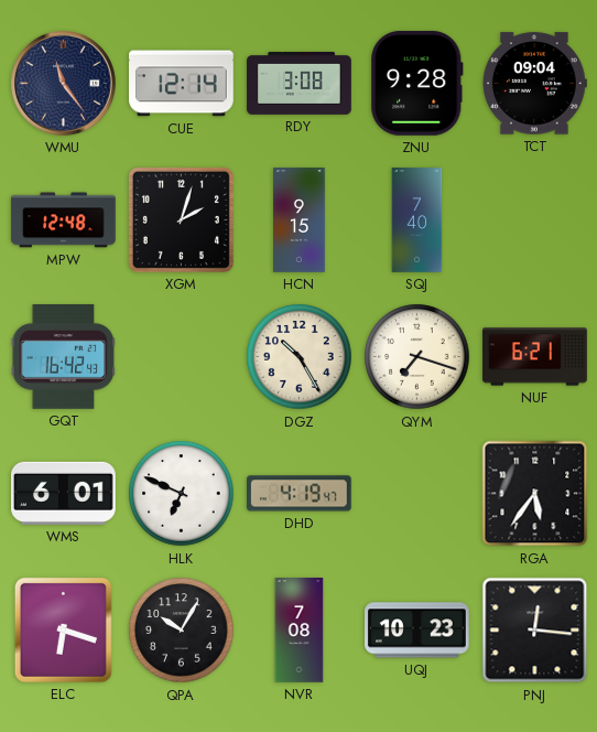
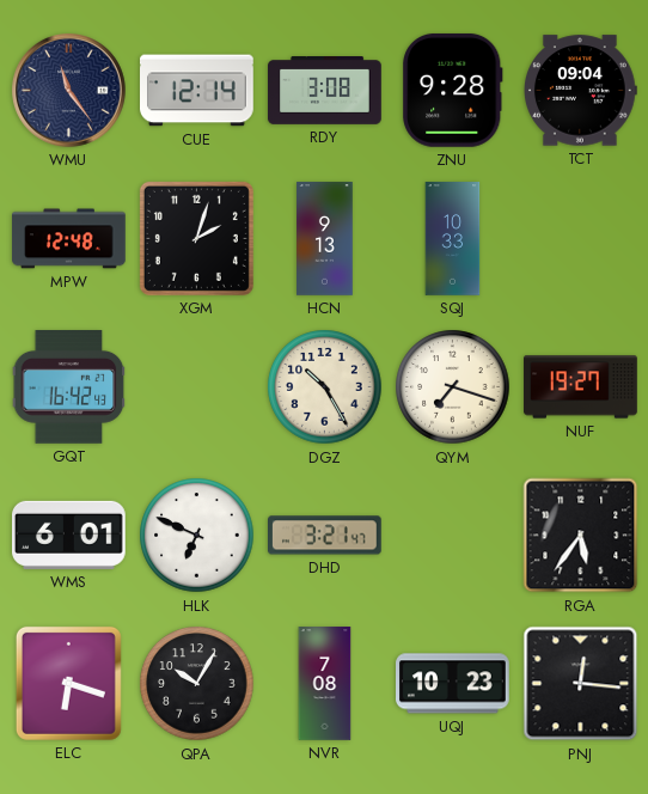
HCN: 9:15 -> 9:13
SQJ: 7:40 -> 10:33
NUF: 6:21 -> 19:27
DHD: 4:19 -> 3:21
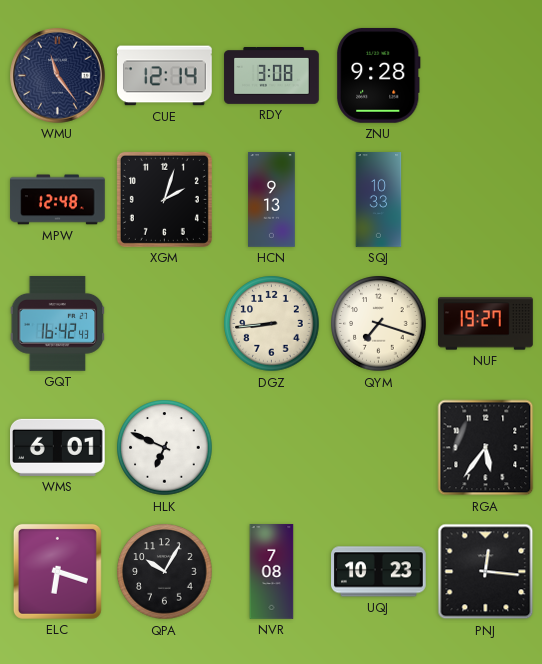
TCT: 09:04 -> none
DGZ: 10:25 -> 8:44
DHD: 3:21 -> none
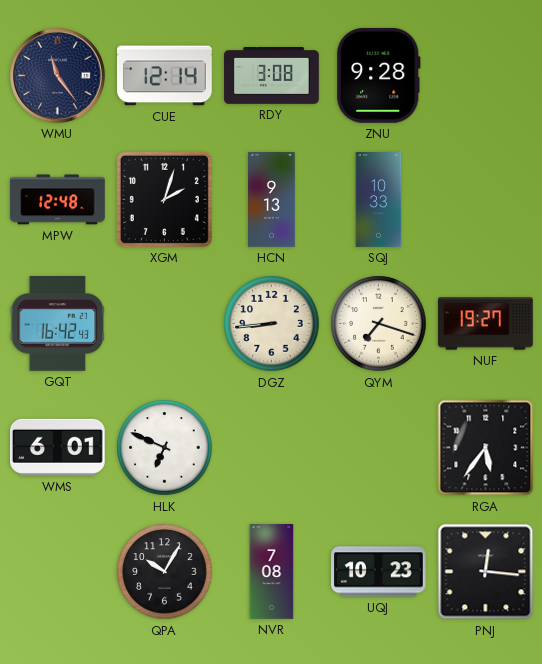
ELC: 6:18 -> none
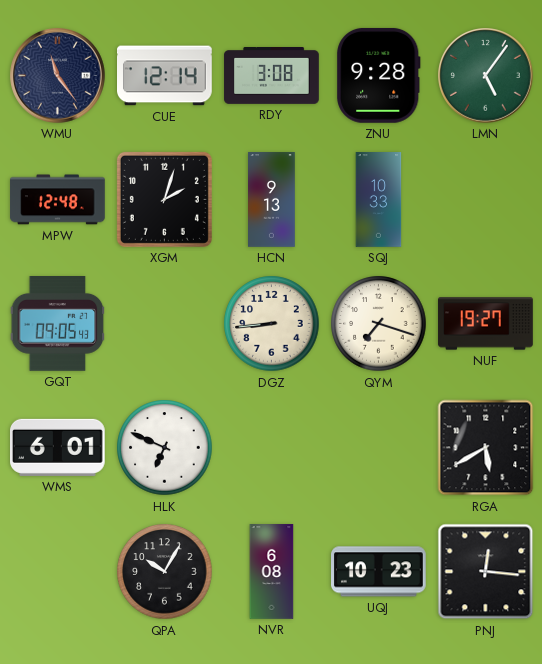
LMN: none -> 5:06
GQT: 16:42 -> 09:05
RGA: 5:36 -> 5:40
NVR: 7:08 -> 6:08
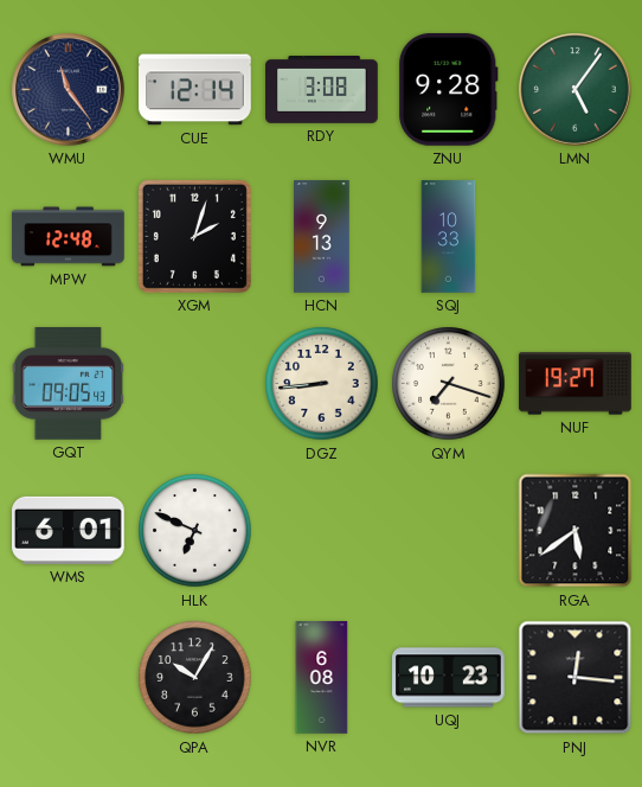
RGA: 5:40 -> 5:39
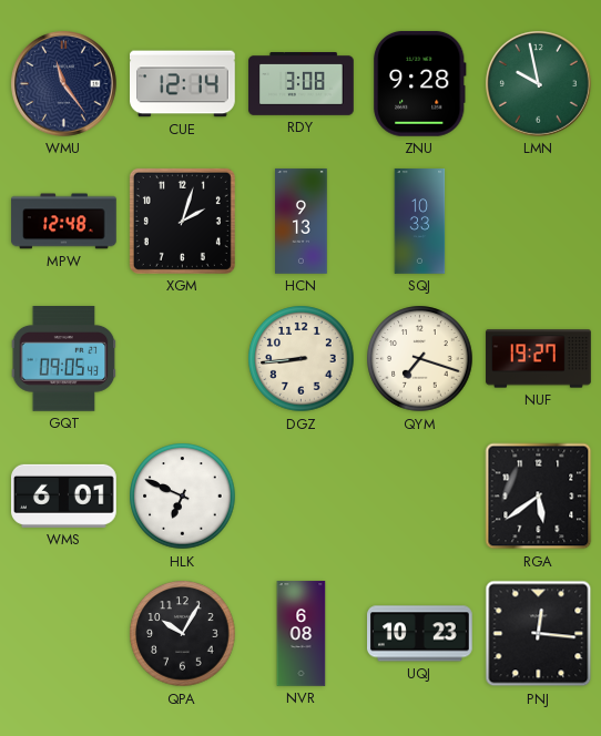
LMN: 5:06 -> 9:58
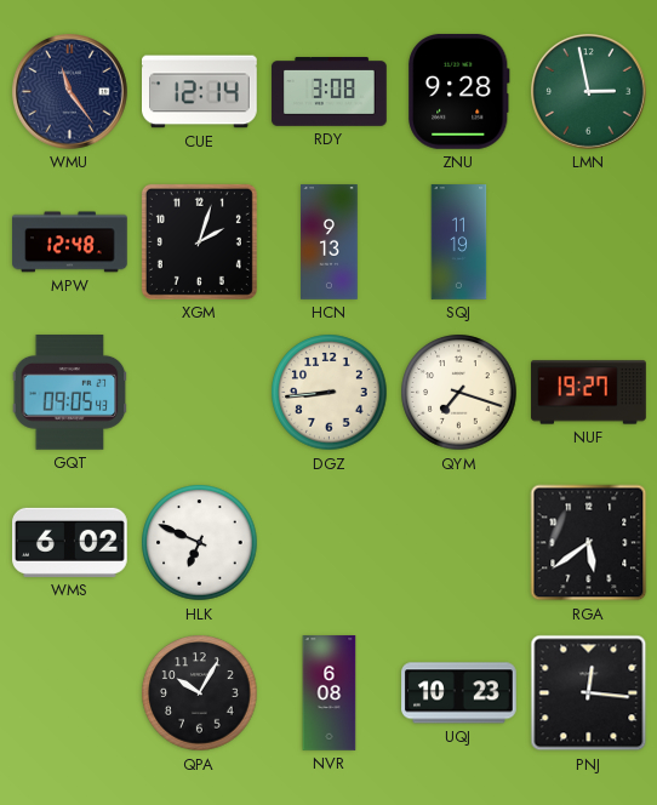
LMN: 9:58 -> 2:58
SQJ: 10:33 -> 11:19
WMS: 6:01 -> 6:02
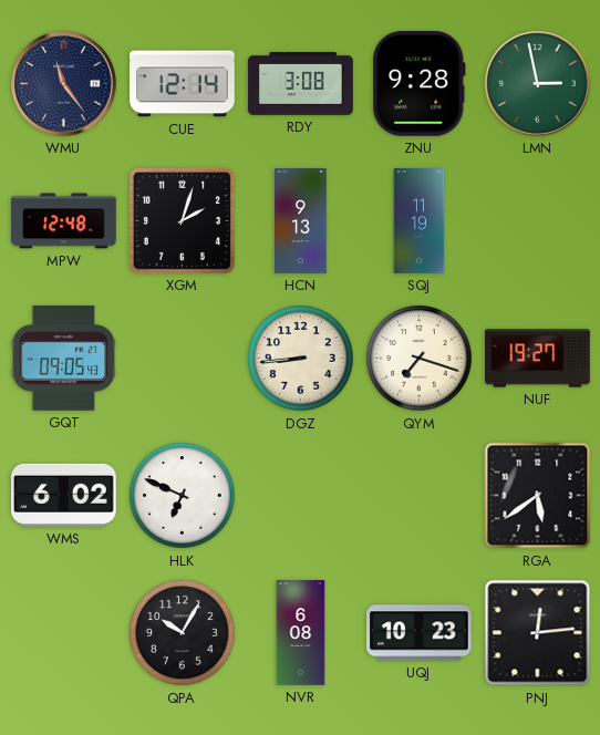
PNJ: 12:16 -> 12:14
